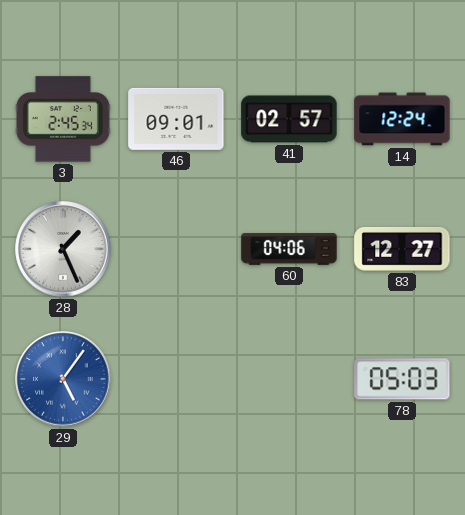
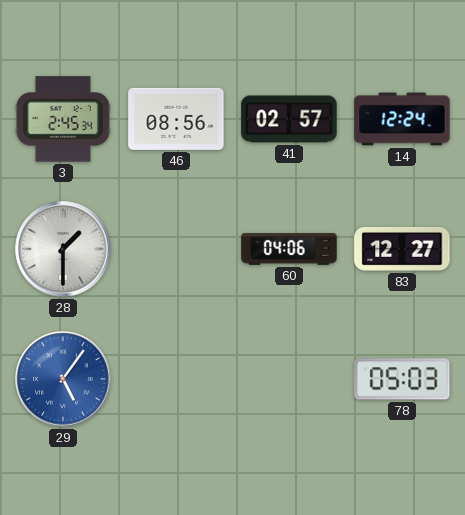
46: 09:01 -> 08:56
28: 1:26 -> 1:30
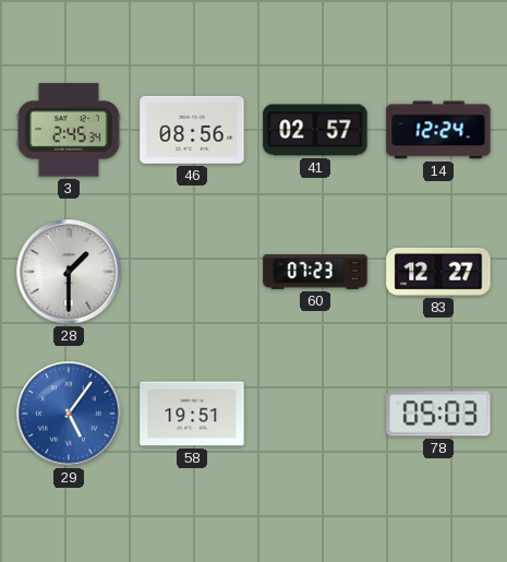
60: 04:06 -> 07:23
58: none -> 19:51
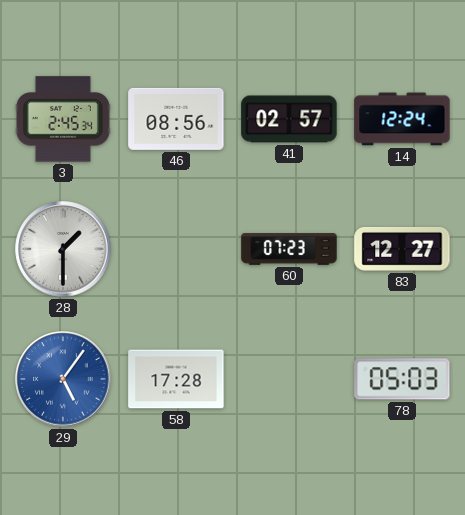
58: 19:51 -> 17:28
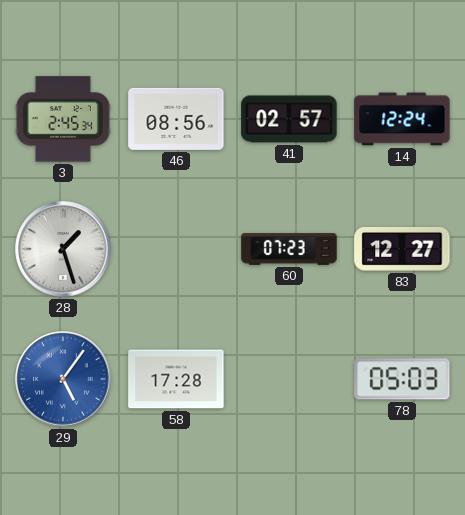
28: 1:30 -> 1:27
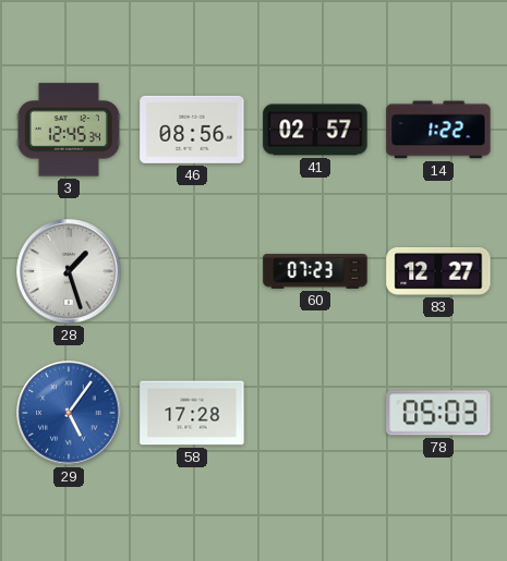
3: 2:45 -> 12:45
14: 12:24 -> 1:22
